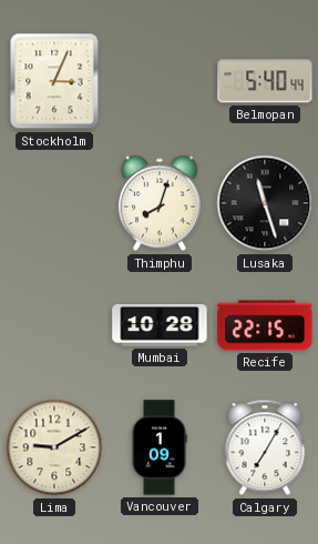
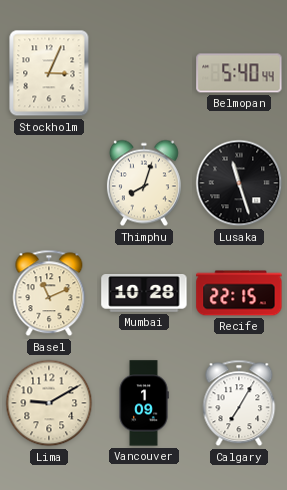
Basel: none -> 11:11
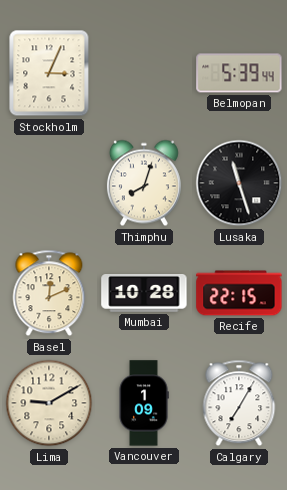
Belmopan: 5:40 -> 5:39
Basel: 11:11 -> 12:11
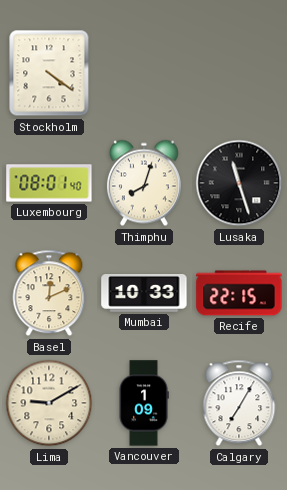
Stockholm: 3:04 -> 4:21
Belmopan: 5:39 -> none
Luxembourg: none -> 08:01
Mumbai: 10:28 -> 10:33
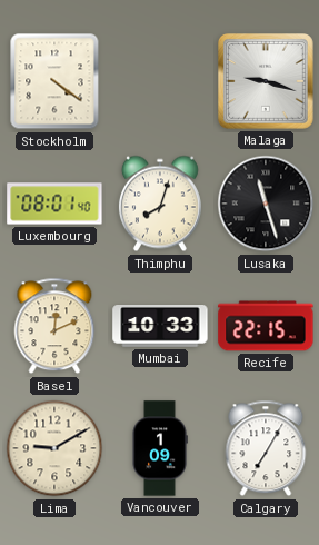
Malaga: none -> 9:18
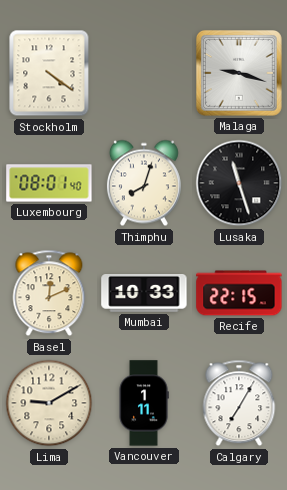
Vancouver: 1:09 -> 1:11
